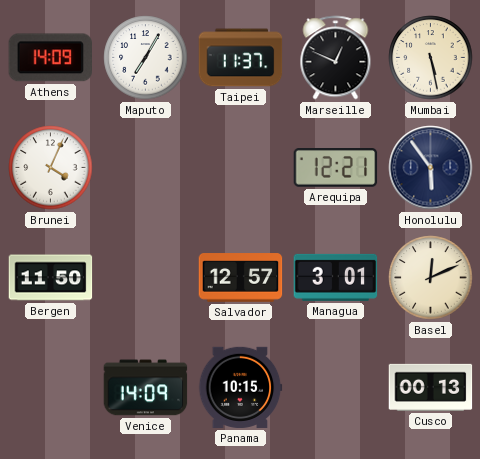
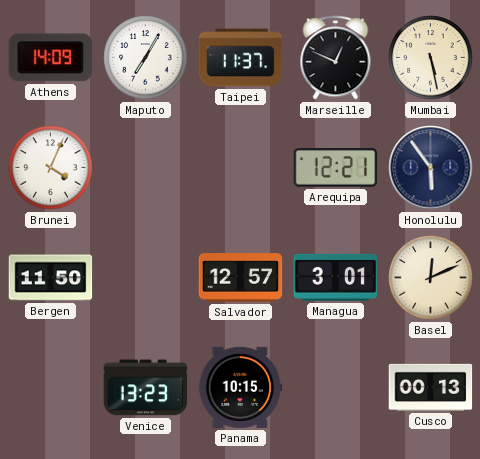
Venice: 14:09 -> 13:23
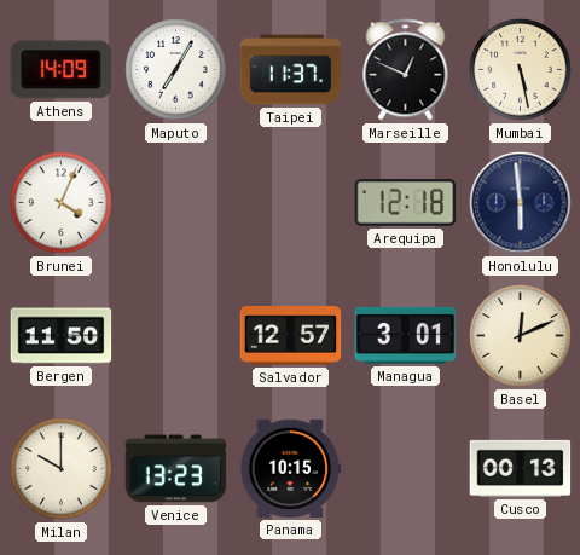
Arequipa: 12:21 -> 12:18
Honolulu: 5:54 -> 5:59
Milan: none -> 10:00
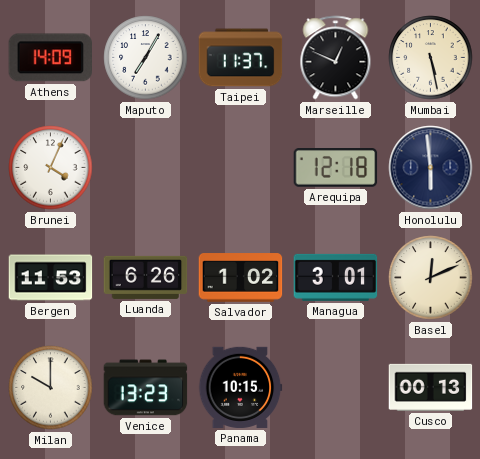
Bergen: 11:50 -> 11:53
Luanda: none -> 6:26
Salvador: 12:57 -> 1:02
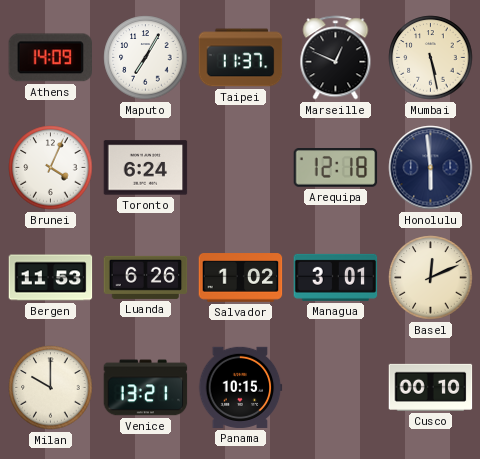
Toronto: none -> 6:24
Venice: 13:23 -> 13:21
Cusco: 00:13 -> 00:10
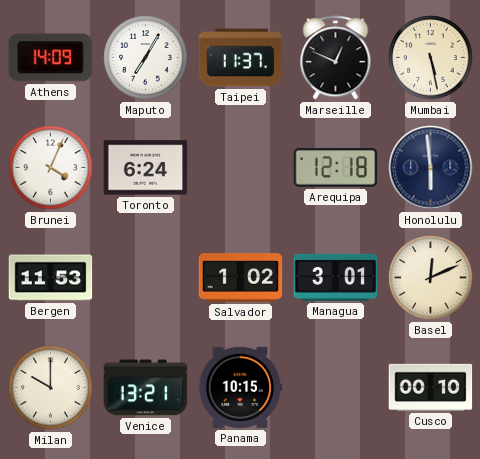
Luanda: 6:26 -> none
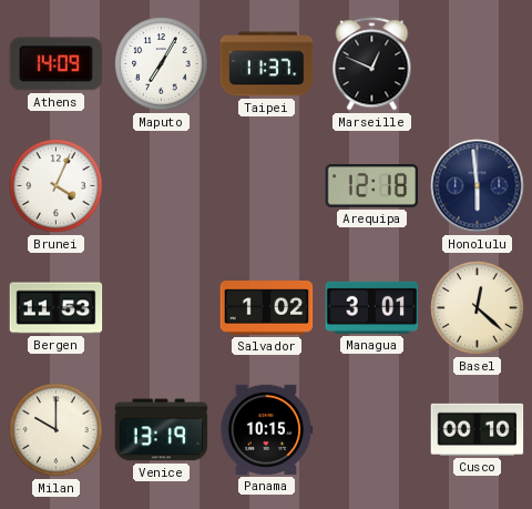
Mumbai: 5:28 -> none
Toronto: 6:24 -> none
Basel: 12:11 -> 12:22
Venice: 13:21 -> 13:19
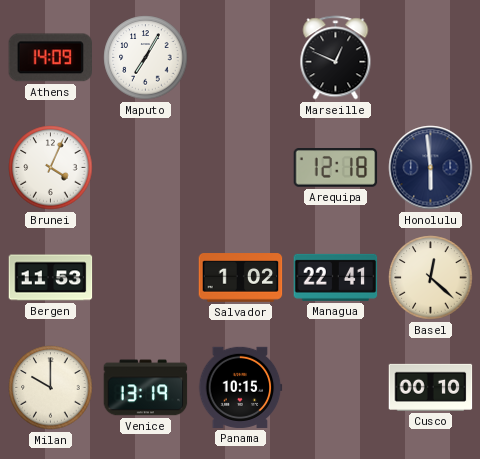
Taipei: 11:37 -> none
Managua: 3:01 -> 22:41
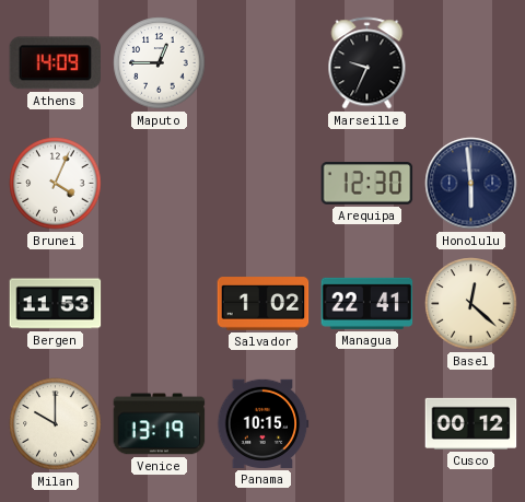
Maputo: 7:05 -> 12:45
Marseille: 12:49 -> 9:34
Arequipa: 12:18 -> 12:30
Cusco: 00:10 -> 00:12
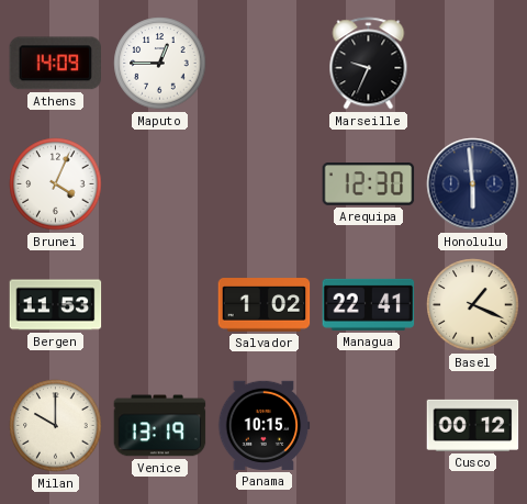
Basel: 12:22 -> 1:19
